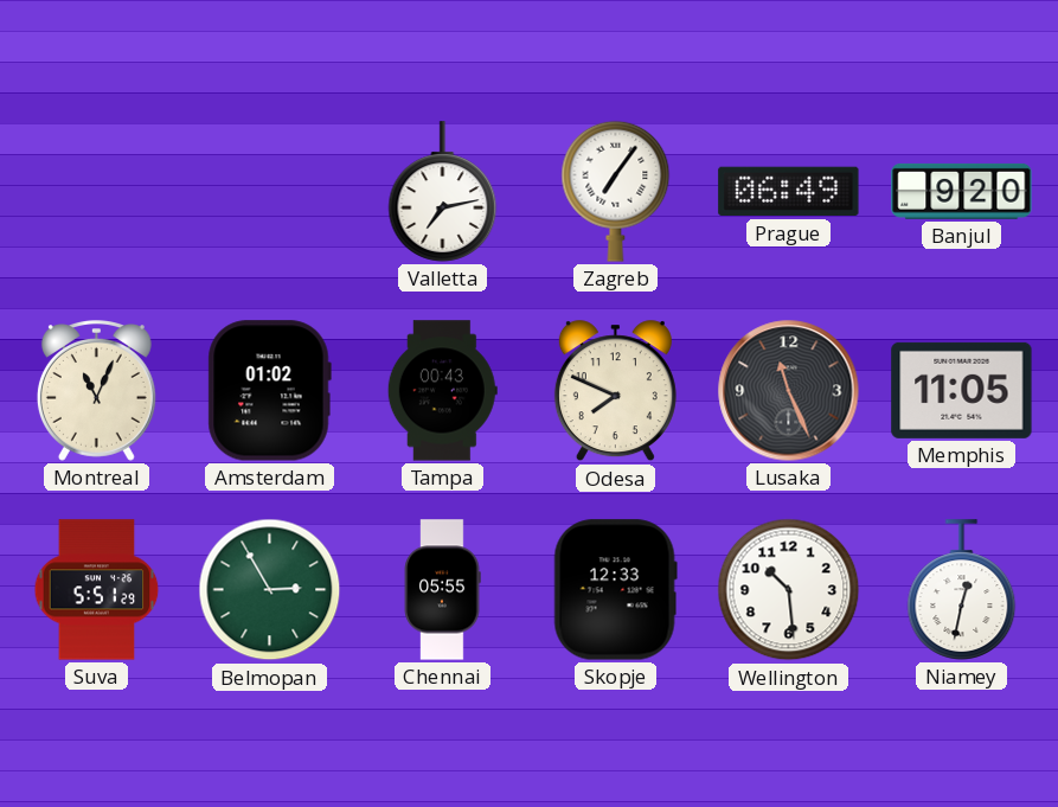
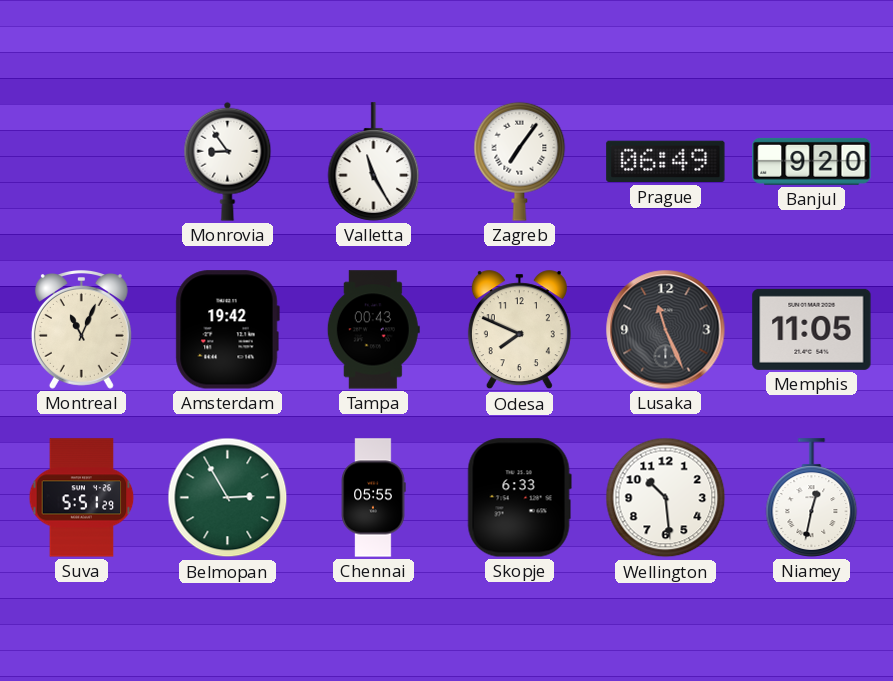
Monrovia: none -> 8:54
Valletta: 7:13 -> 11:25
Amsterdam: 01:02 -> 19:42
Skopje: 12:33 -> 6:33
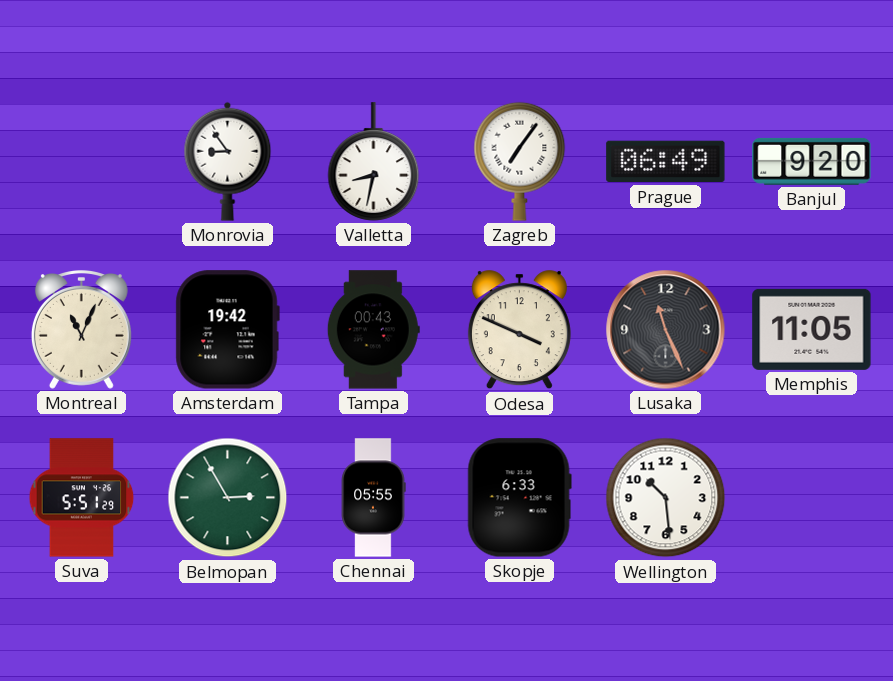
Valletta: 11:25 -> 8:32
Odesa: 7:49 -> 3:49
Niamey: 12:32 -> none
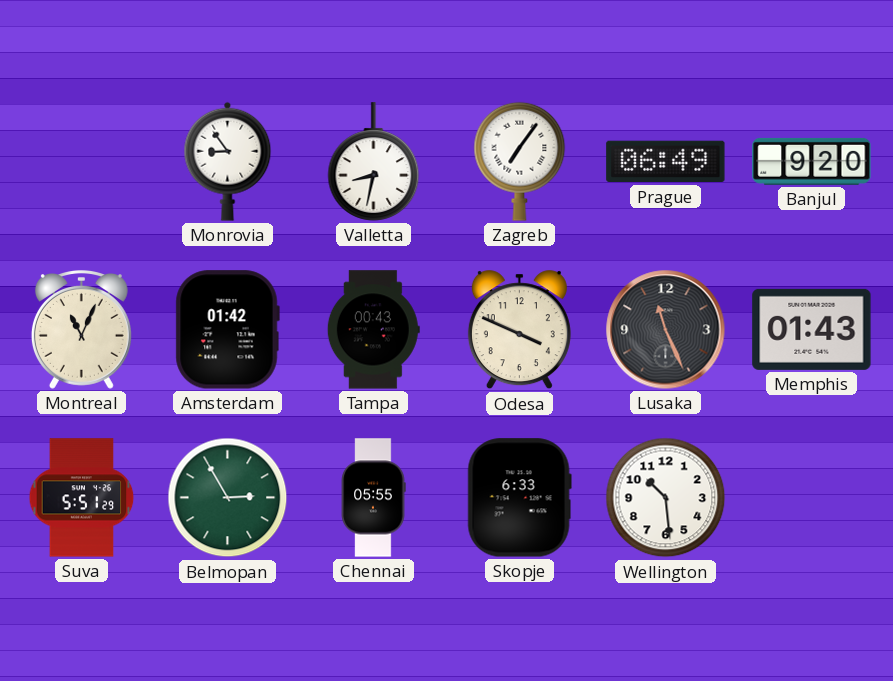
Amsterdam: 19:42 -> 01:42
Memphis: 11:05 -> 01:43
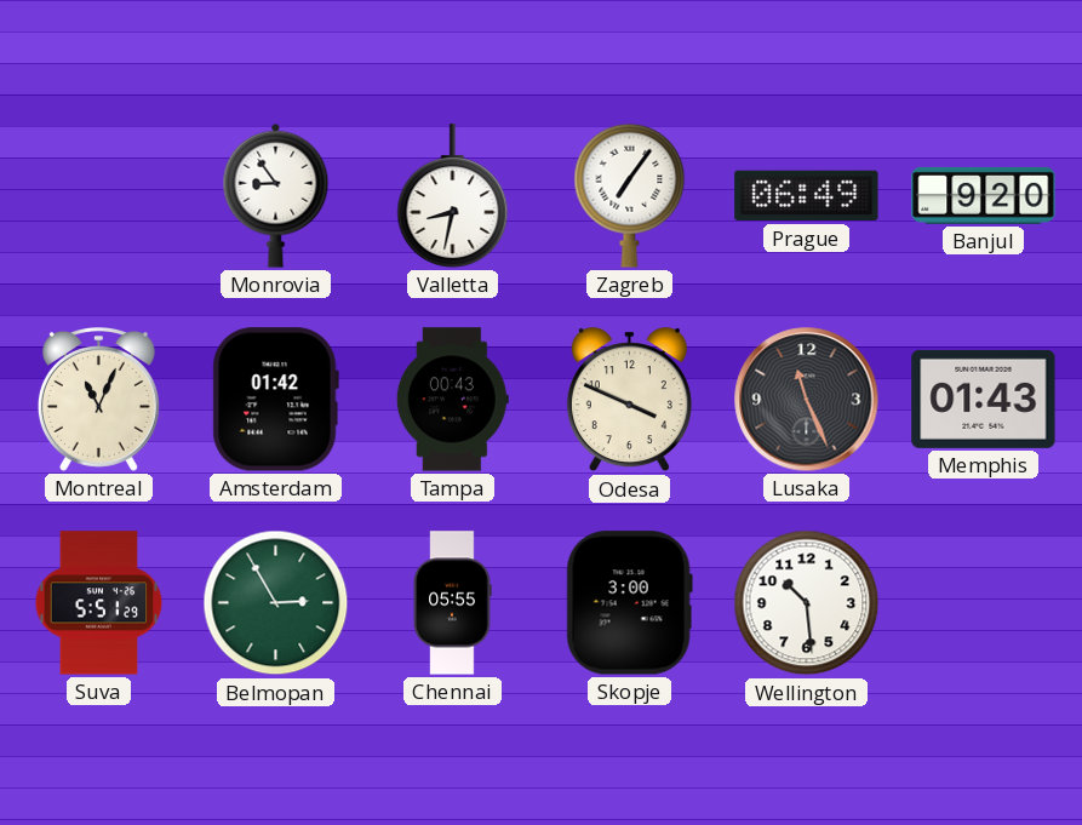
Skopje: 6:33 -> 3:00
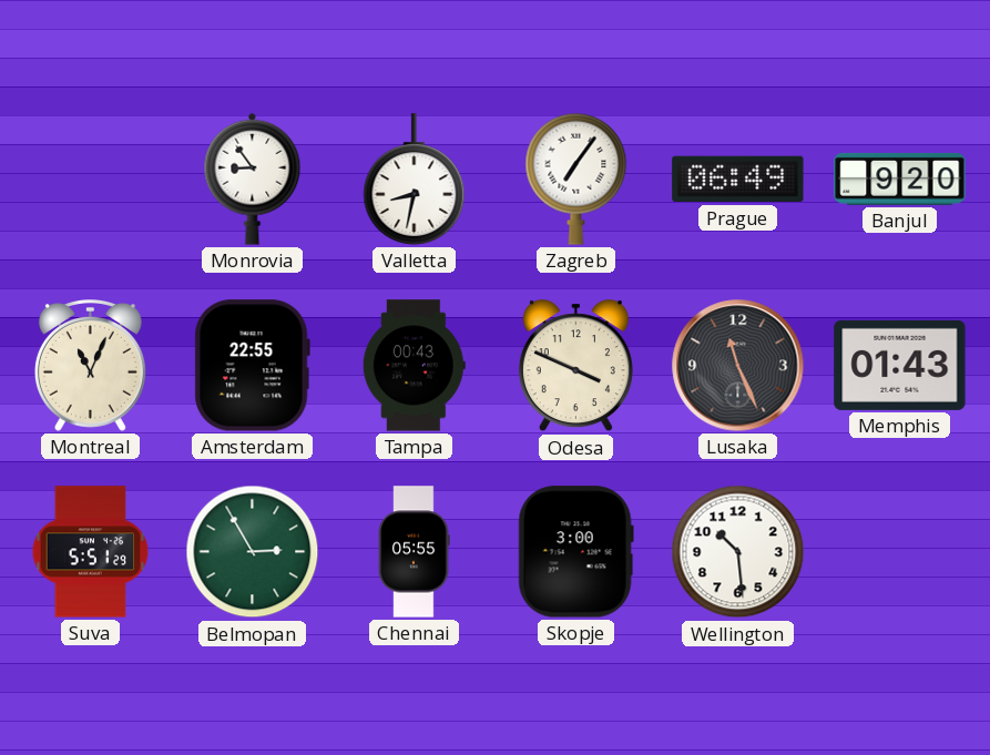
Amsterdam: 01:42 -> 22:55
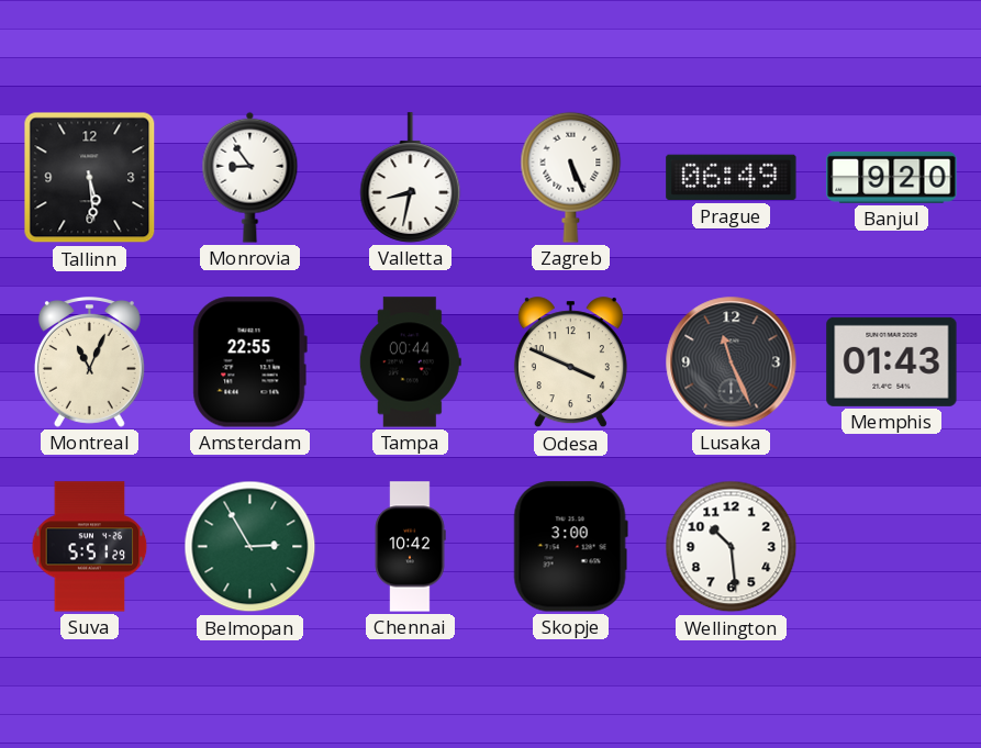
Tallinn: none -> 5:29
Zagreb: 7:06 -> 5:26
Tampa: 00:43 -> 00:44
Chennai: 05:55 -> 10:42
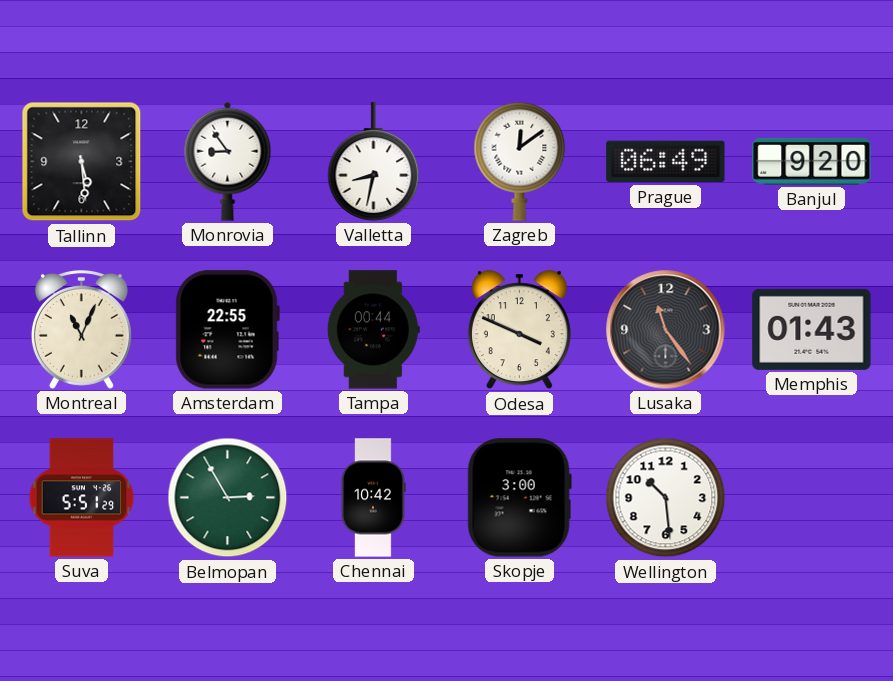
Zagreb: 5:26 -> 12:09
Lusaka: 11:26 -> 11:24
